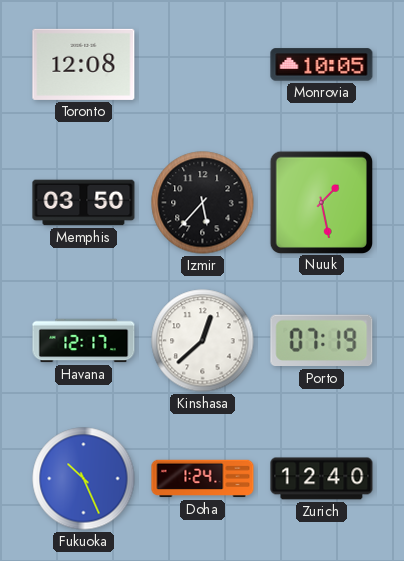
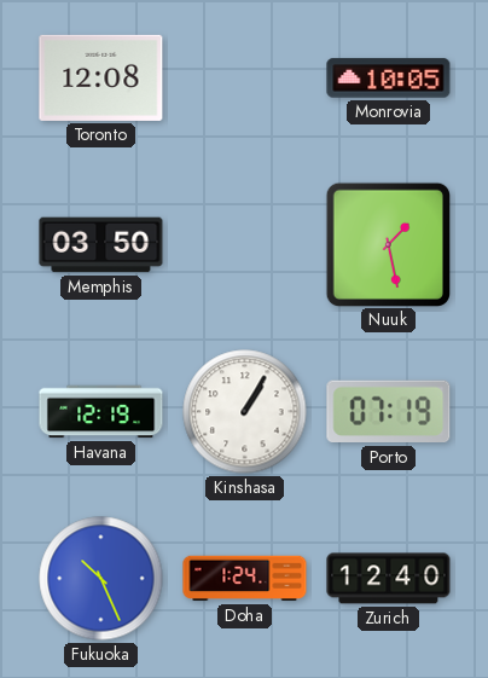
Izmir: 5:37 -> none
Havana: 12:17 -> 12:19
Kinshasa: 12:38 -> 1:05
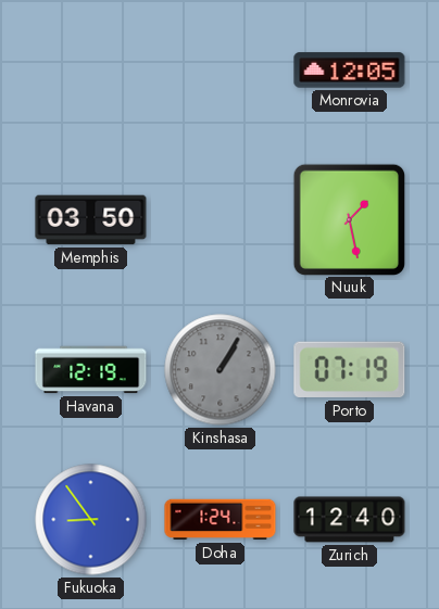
Toronto: 12:08 -> none
Monrovia: 10:05 -> 12:05
Kinshasa dial: white -> grey
Fukuoka: 10:26 -> 8:54
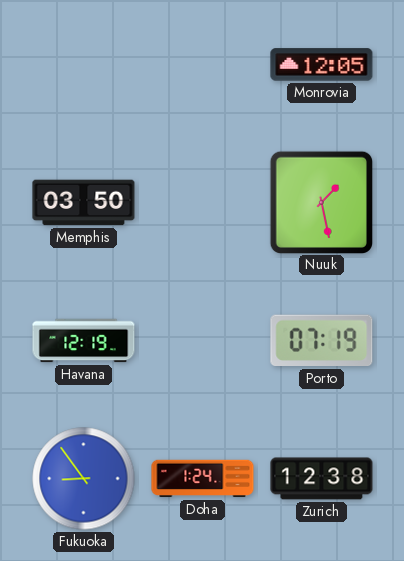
Kinshasa: 1:05 -> none
Zurich: 12:40 -> 12:38
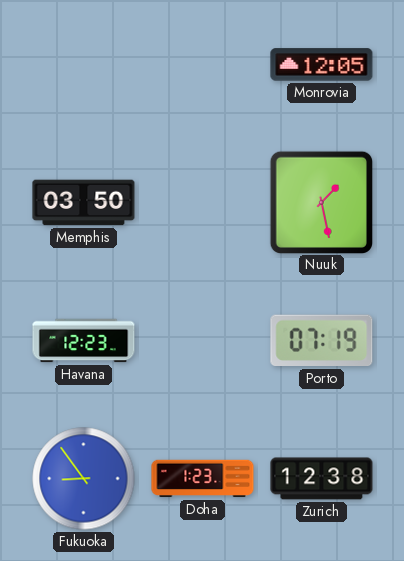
Havana: 12:19 -> 12:23
Doha: 1:24 -> 1:23
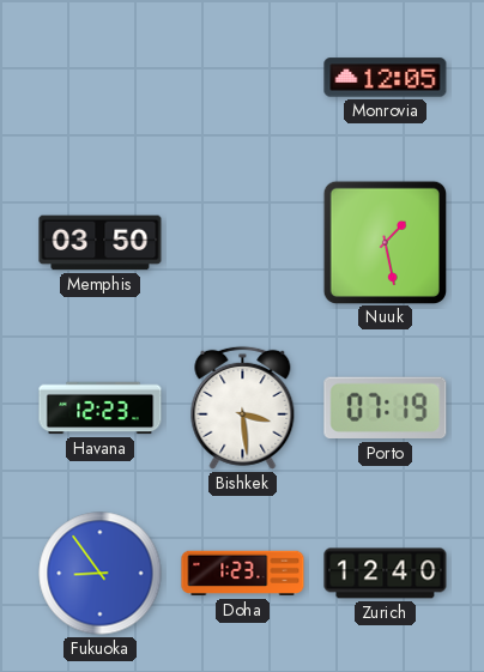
Bishkek: none -> 3:29
Zurich: 12:38 -> 12:40
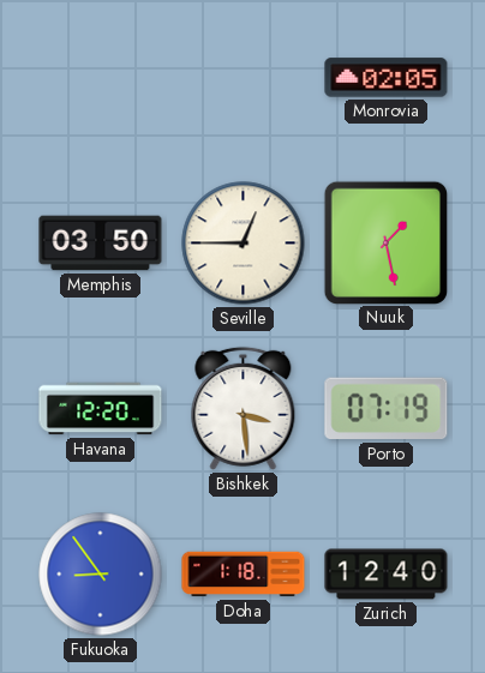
Monrovia: 12:05 -> 02:05
Seville: none -> 12:45
Havana: 12:23 -> 12:20
Doha: 1:23 -> 1:18
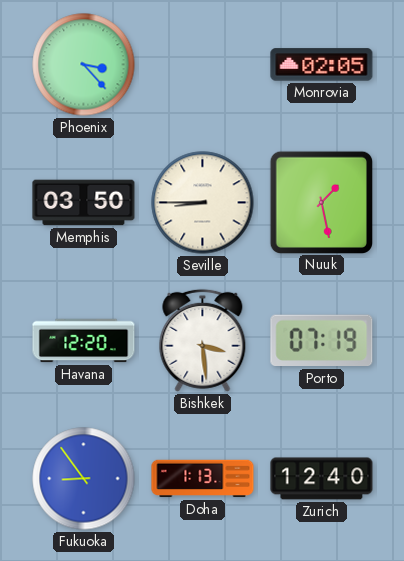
Phoenix: none -> 3:23
Seville: 12:45 -> 8:45
Doha: 1:18 -> 1:13
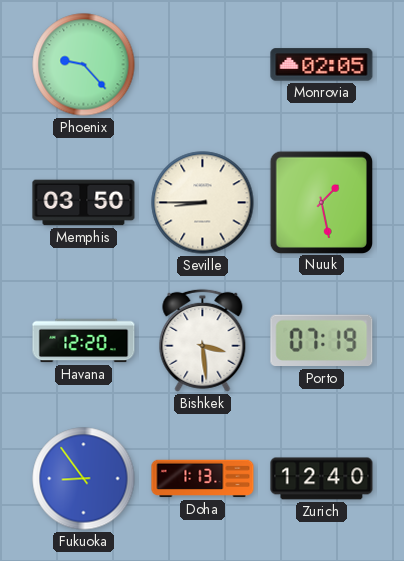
Phoenix: 3:23 -> 9:23
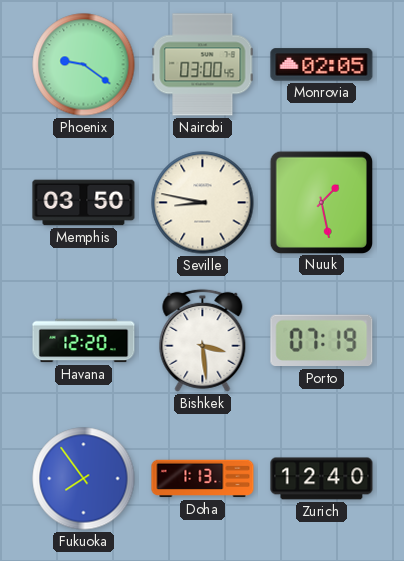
Phoenix: 9:23 -> 9:21
Nairobi: none -> 03:00
Seville: 8:45 -> 8:47
Fukuoka: 8:54 -> 7:54
